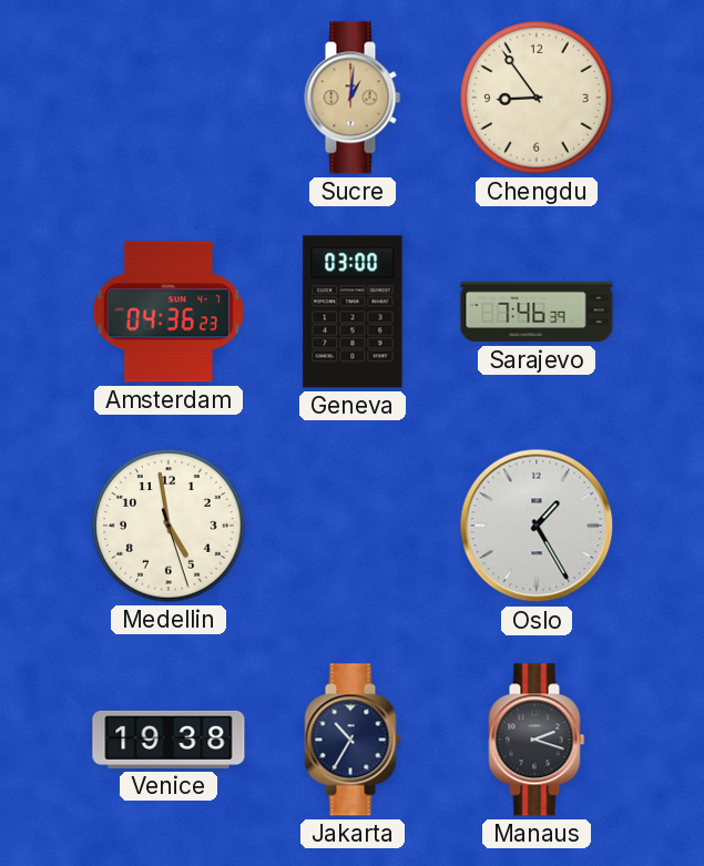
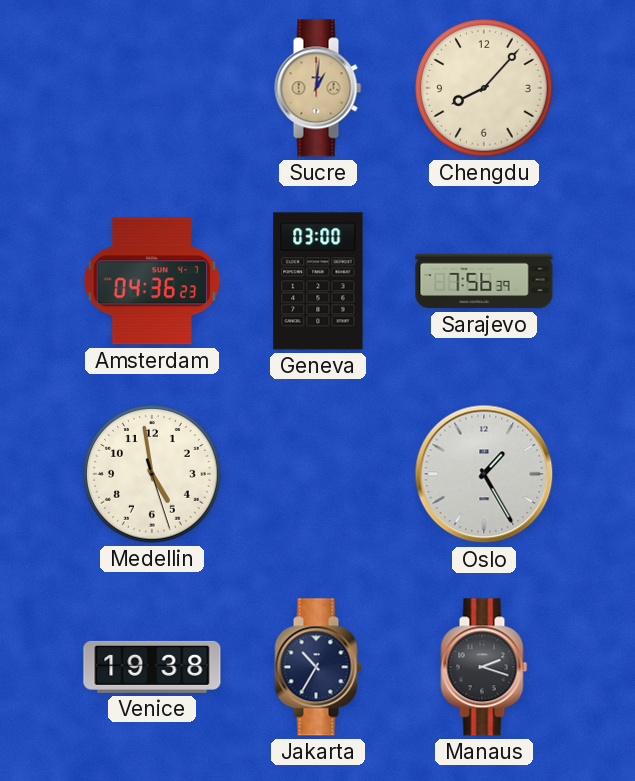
Chengdu: 8:54 -> 8:07
Sarajevo: 7:46 -> 7:56
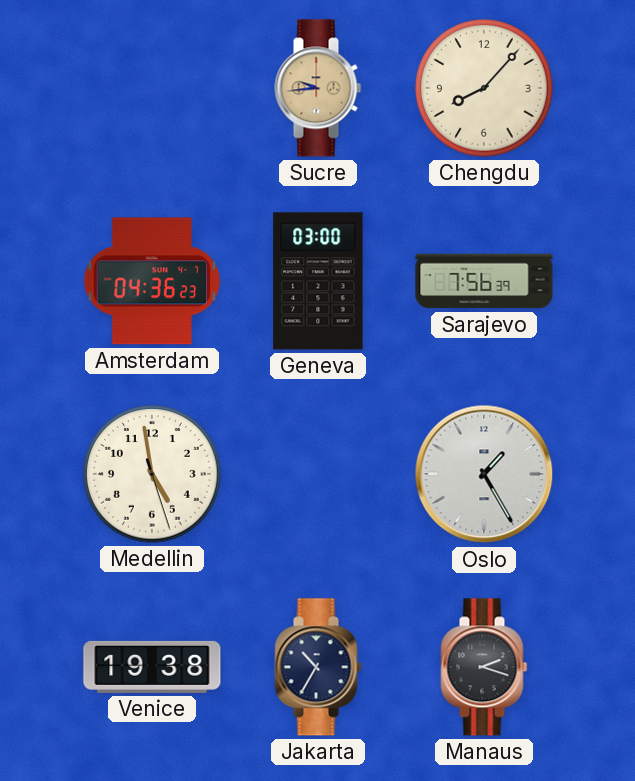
Sucre: 1:01 -> 9:44
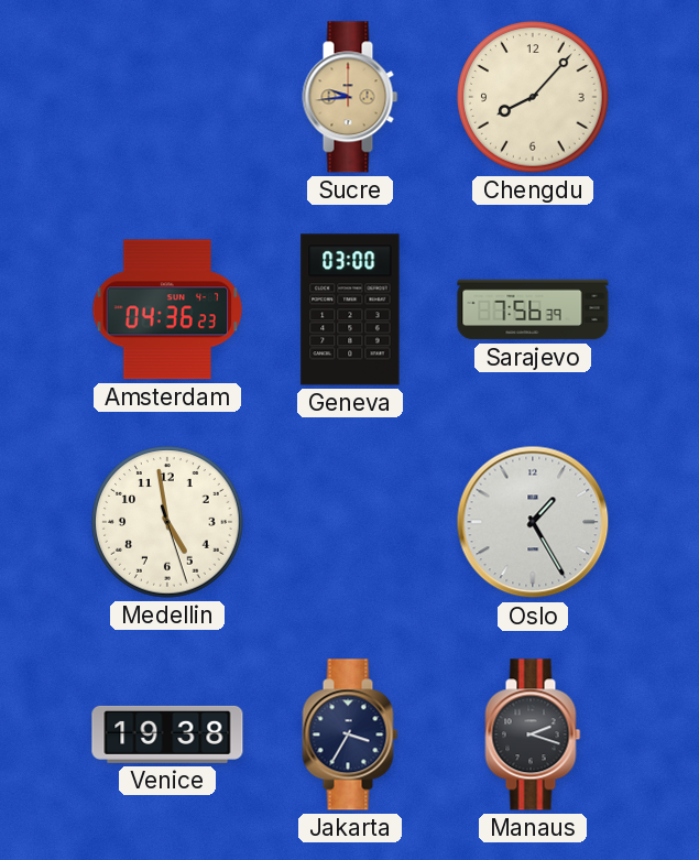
Jakarta: 10:35 -> 3:35
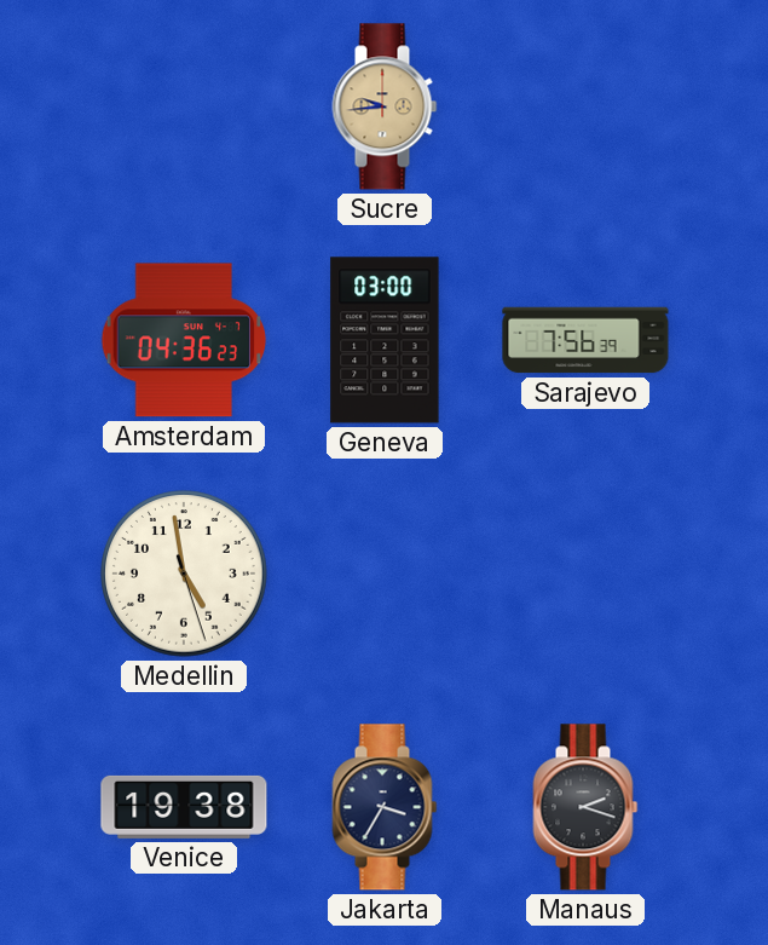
Chengdu: 8:07 -> none
Oslo: 1:25 -> none
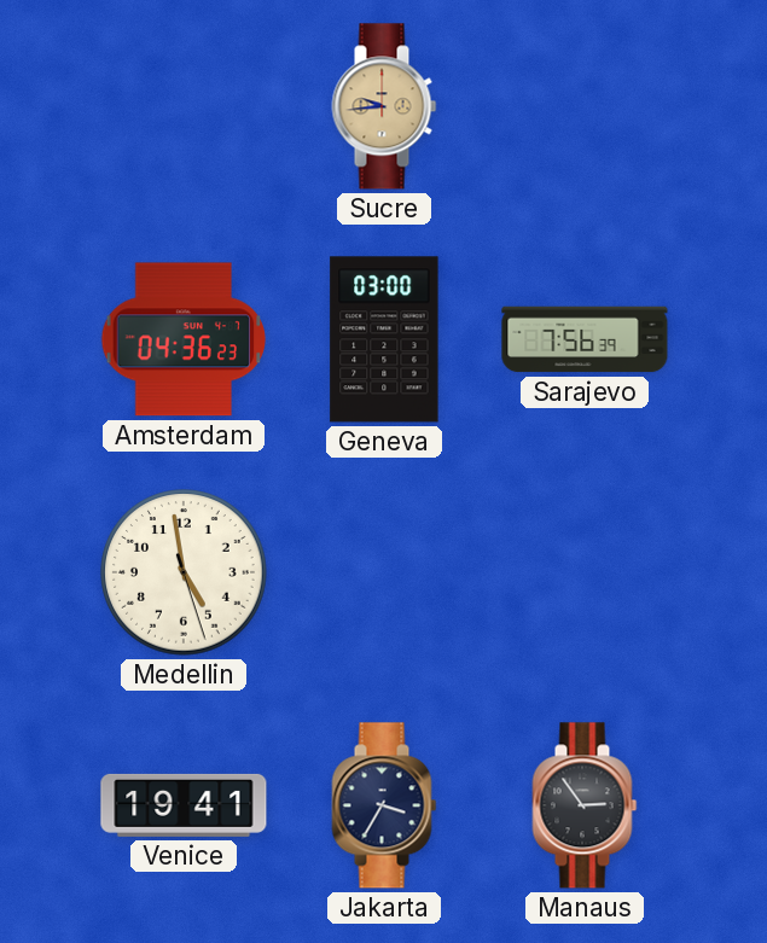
Venice: 19:38 -> 19:41
Manaus: 2:18 -> 2:54
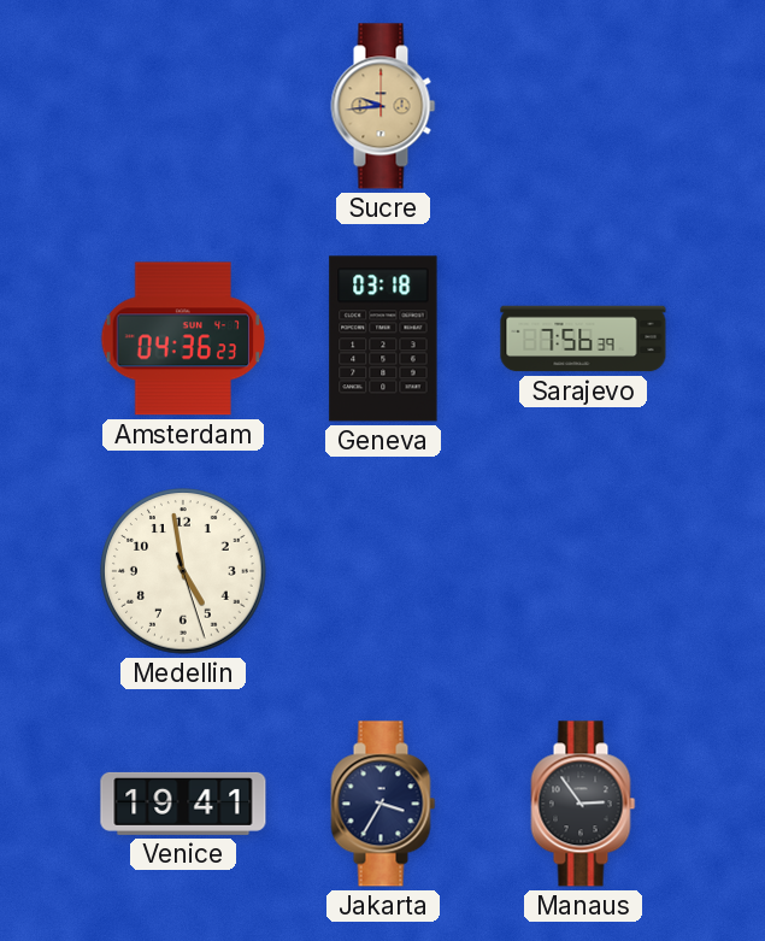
Geneva: 03:00 -> 03:18
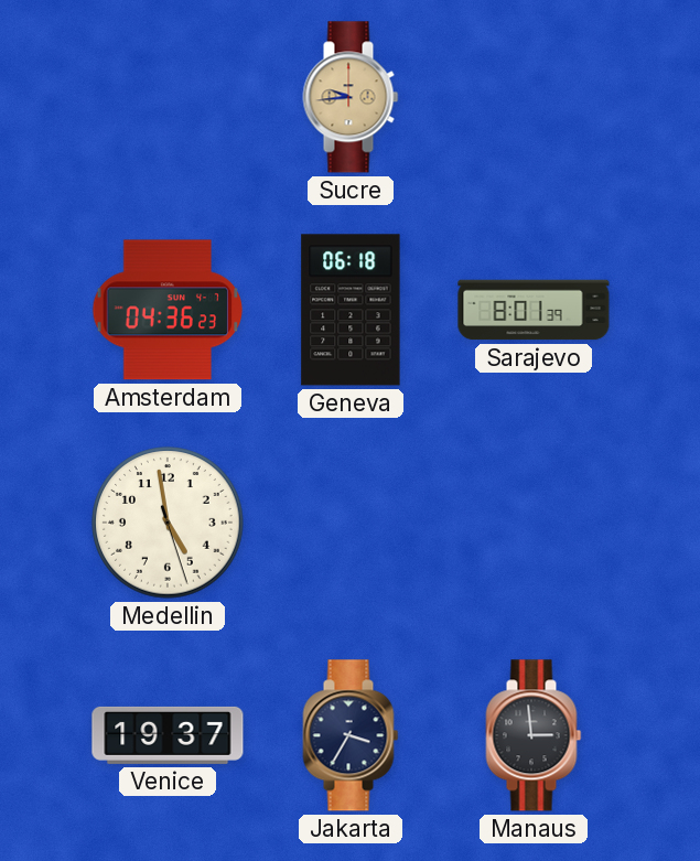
Geneva: 03:18 -> 06:18
Sarajevo: 7:56 -> 8:01
Venice: 19:41 -> 19:37
Manaus: 2:54 -> 2:59
